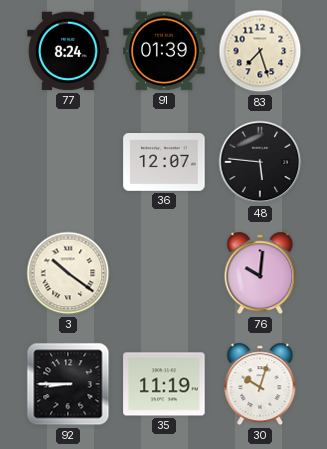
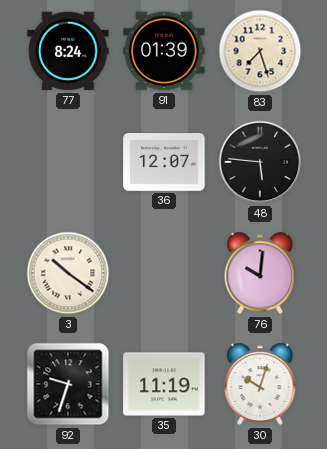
92: 8:45 -> 9:33
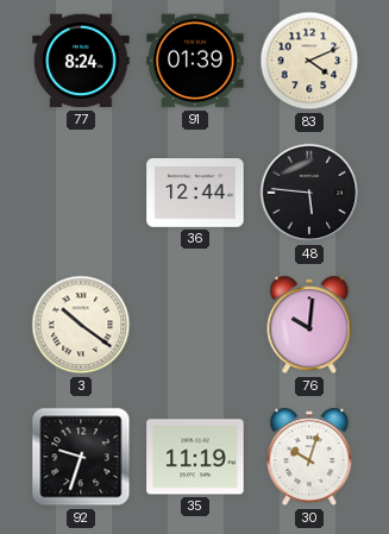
83: 7:27 -> 4:11
36: 12:07 -> 12:44
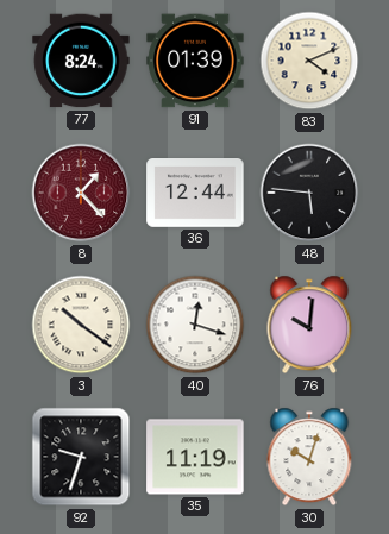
8: none -> 1:23
40: none -> 12:18
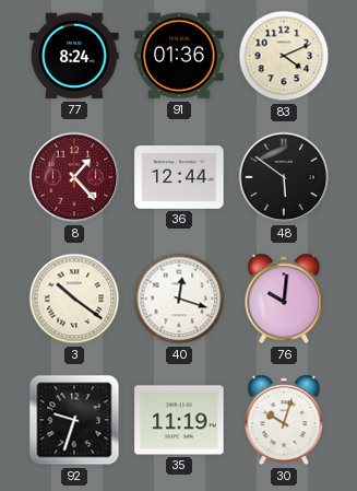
91: 01:39 -> 01:36
48: 5:46 -> 5:51
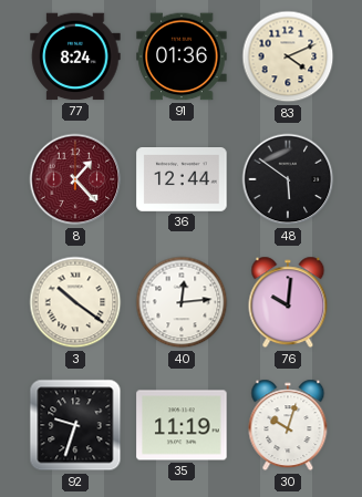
40: 12:18 -> 12:14
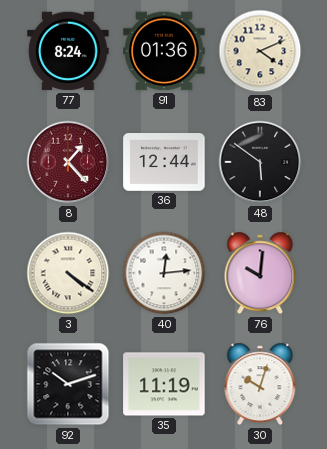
3: 10:21 -> 4:21
92: 9:33 -> 10:12
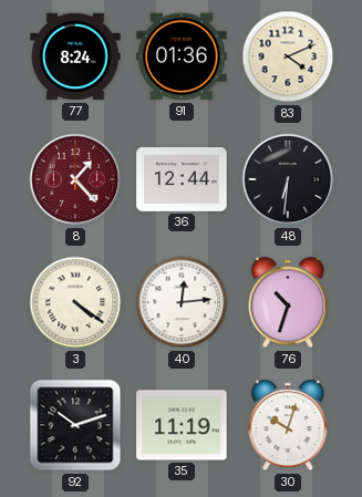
48: 5:51 -> 6:31
76: 10:01 -> 10:33
